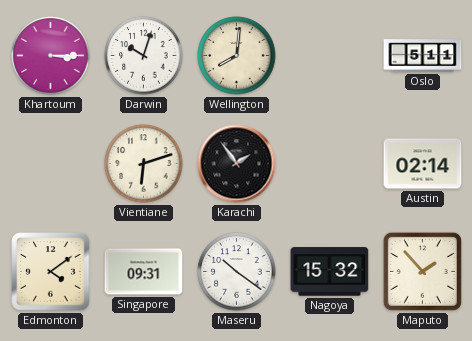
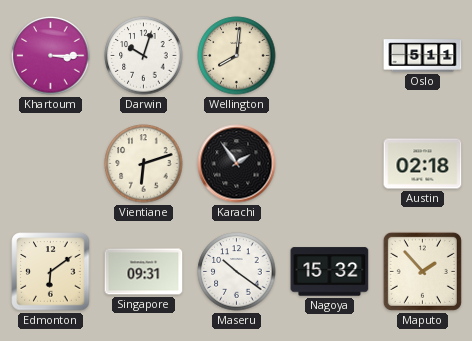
Austin: 02:14 -> 02:18
Edmonton: 4:09 -> 6:09
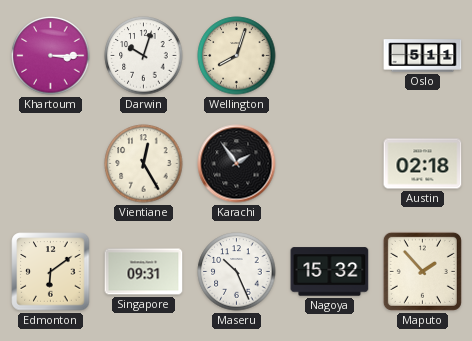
Wellington: 8:01 -> 8:03
Vientiane: 6:12 -> 12:25
Maseru: 10:21 -> 10:26
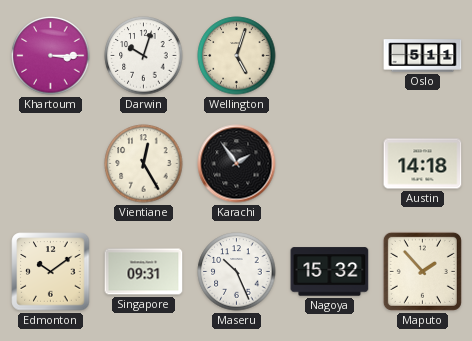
Wellington: 8:03 -> 5:03
Austin: 02:18 -> 14:18
Edmonton: 6:09 -> 10:09
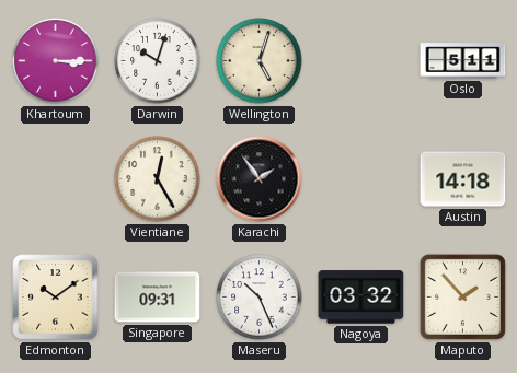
Nagoya: 15:32 -> 03:32
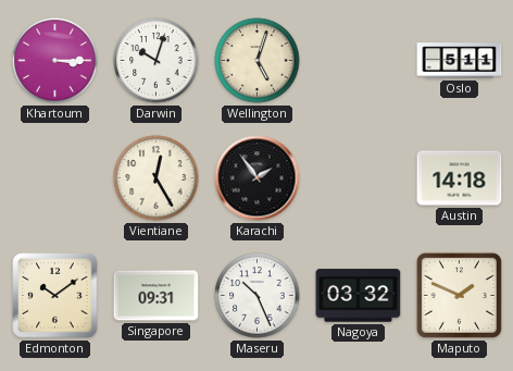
Maputo: 1:53 -> 1:49
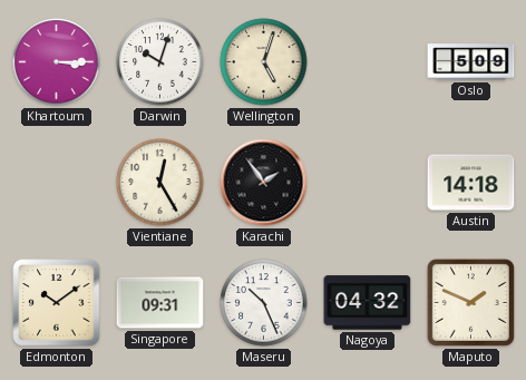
Oslo: 5:11 -> 5:09
Nagoya: 03:32 -> 04:32
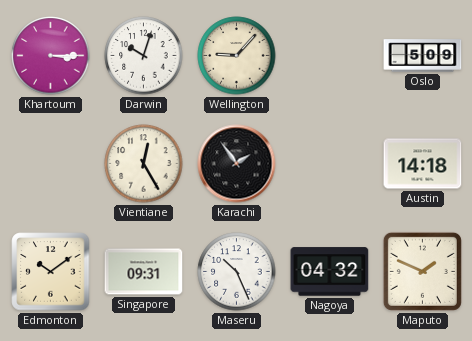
Wellington: 5:03 -> 9:07
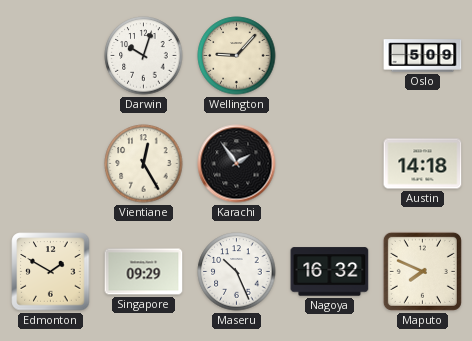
Khartoum: 3:15 -> none
Edmonton: 10:09 -> 1:50
Singapore: 09:31 -> 09:29
Nagoya: 04:32 -> 16:32
Maputo: 1:49 -> 7:49
